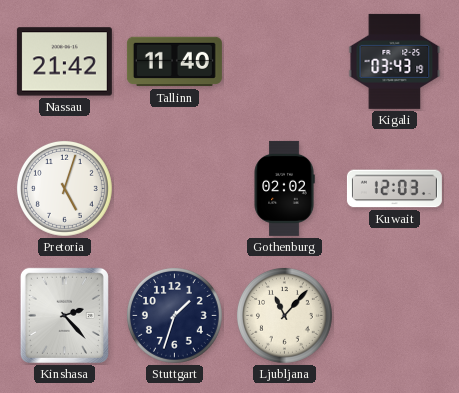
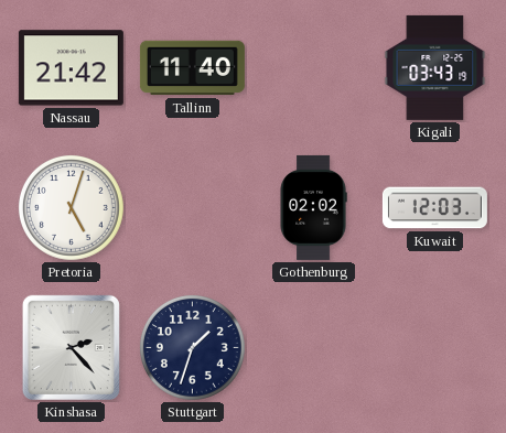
Ljubljana: 11:07 -> none
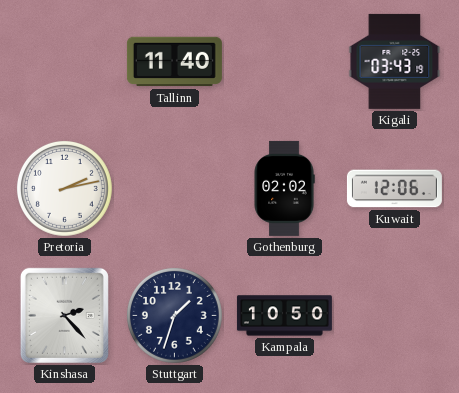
Nassau: 21:42 -> none
Pretoria: 5:03 -> 2:13
Kuwait: 12:03 -> 12:06
Kampala: none -> 10:50
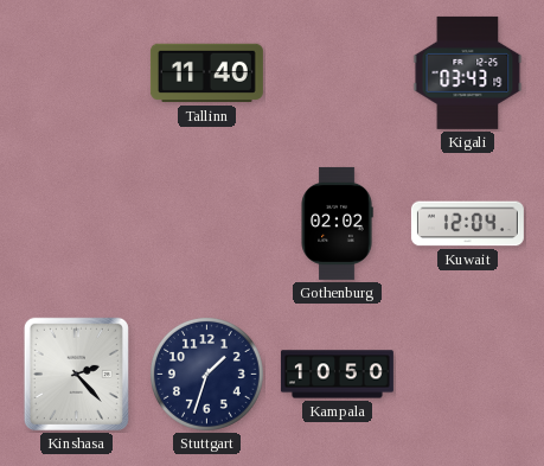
Pretoria: 2:13 -> none
Kuwait: 12:06 -> 12:04
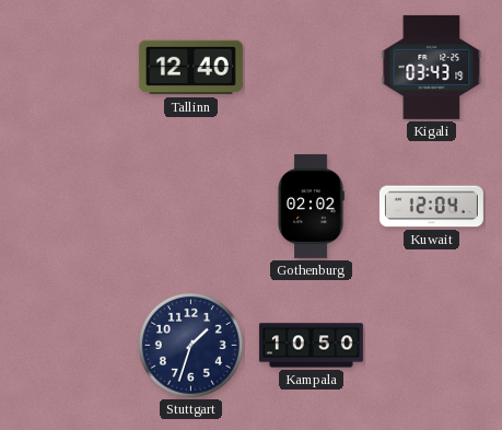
Tallinn: 11:40 -> 12:40
Kinshasa: 2:23 -> none
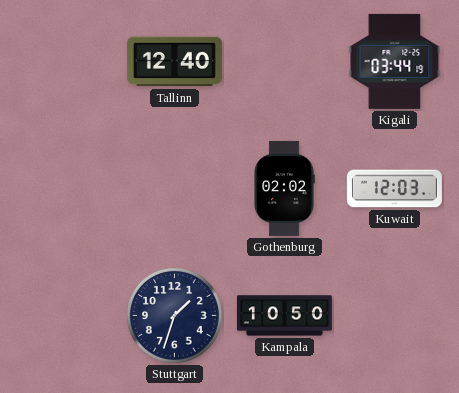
Kigali: 03:43 -> 03:44
Kuwait: 12:04 -> 12:03
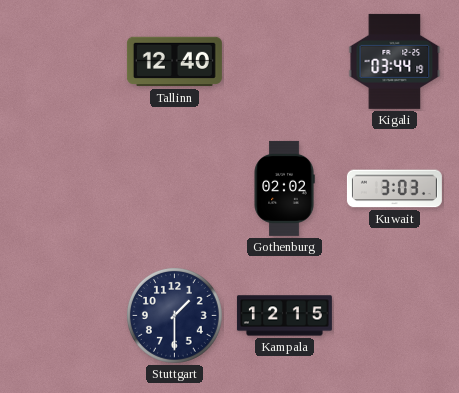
Kuwait: 12:03 -> 3:03
Stuttgart: 1:33 -> 1:30
Kampala: 10:50 -> 12:15
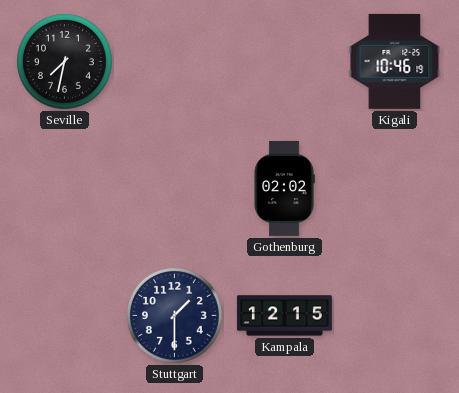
Seville: none -> 7:32
Tallinn: 12:40 -> none
Kigali: 03:44 -> 10:46
Kuwait: 3:03 -> none
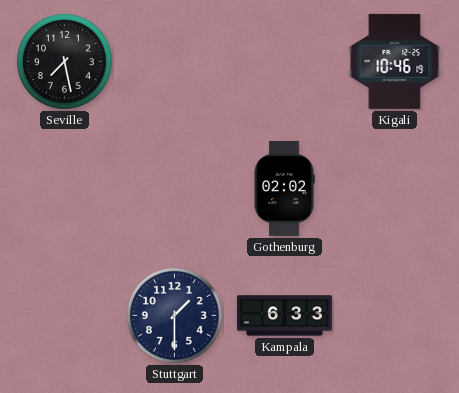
Seville: 7:32 -> 7:28
Kampala: 12:15 -> 6:33
